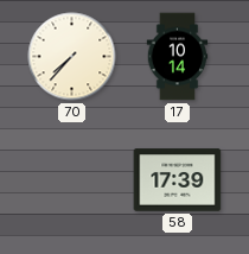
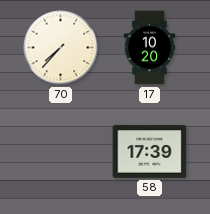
17: 10:14 -> 10:20
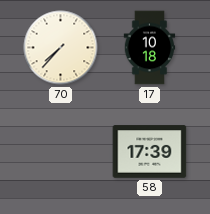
17: 10:20 -> 10:18
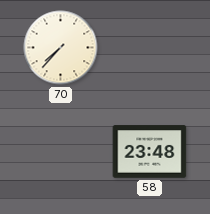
17: 10:18 -> none
58: 17:39 -> 23:48
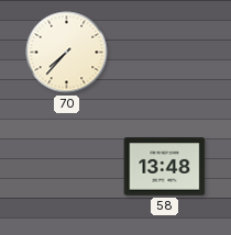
58: 23:48 -> 13:48
